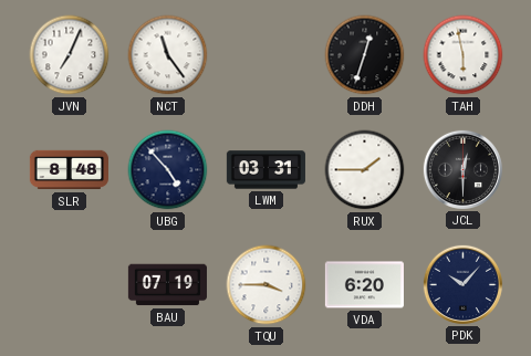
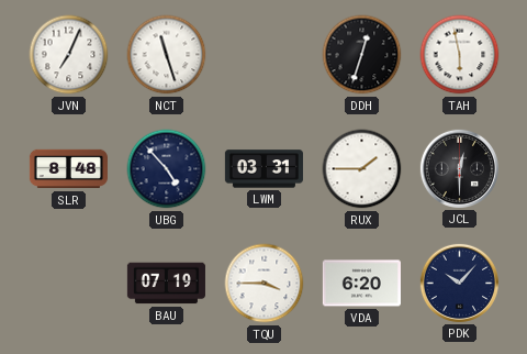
NCT: 11:24 -> 11:27
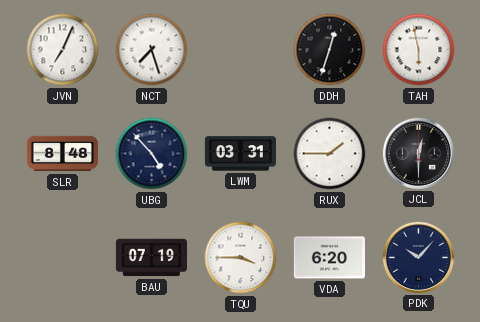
NCT: 11:27 -> 7:27
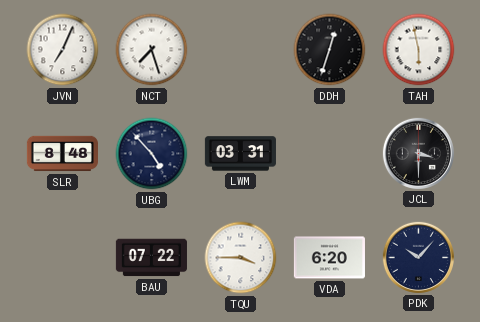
RUX: 1:45 -> none
JCL: 12:30 -> 3:30
BAU: 07:19 -> 07:22
